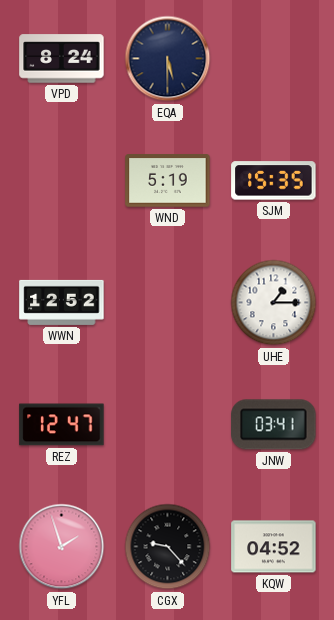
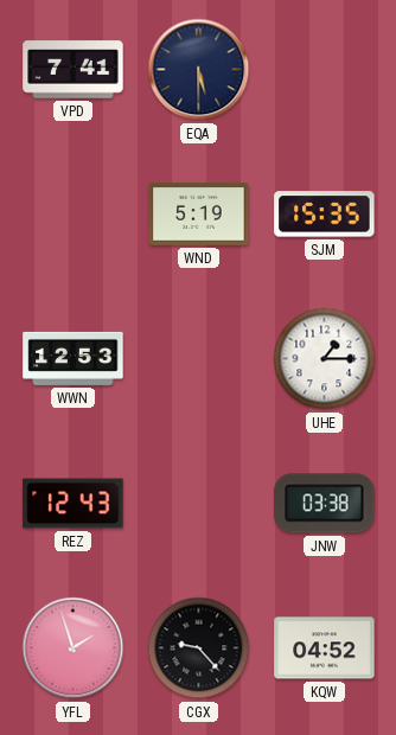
VPD: 8:24 -> 7:41
WWN: 12:52 -> 12:53
REZ: 12:47 -> 12:43
JNW: 03:41 -> 03:38
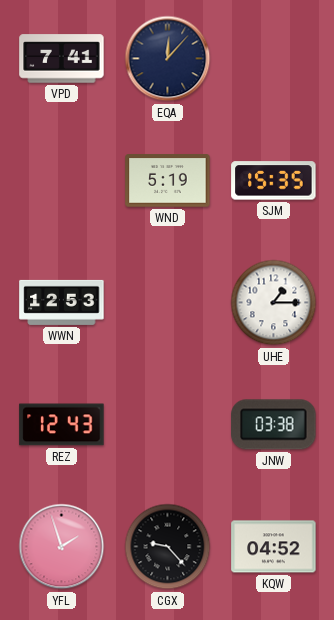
EQA: 5:30 -> 12:07
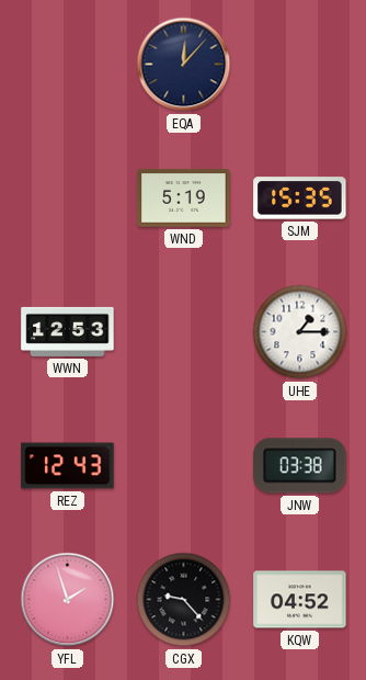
VPD: 7:41 -> none
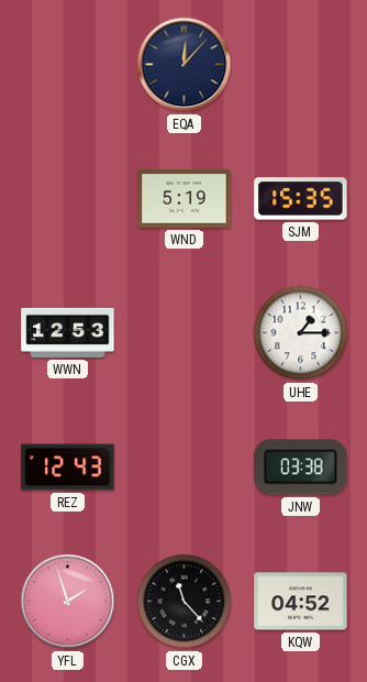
CGX: 9:23 -> 11:23
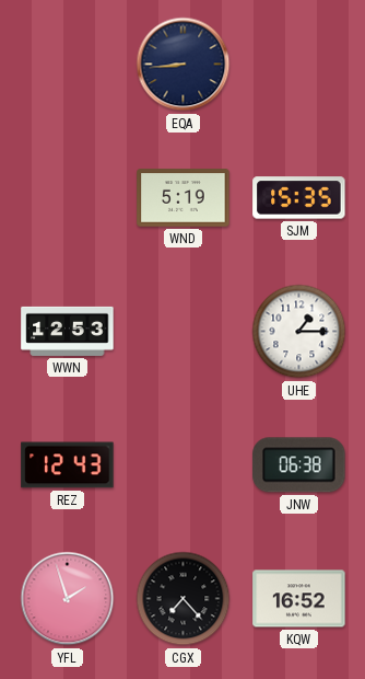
EQA: 12:07 -> 8:44
JNW: 03:38 -> 06:38
CGX: 11:23 -> 7:23
KQW: 04:52 -> 16:52
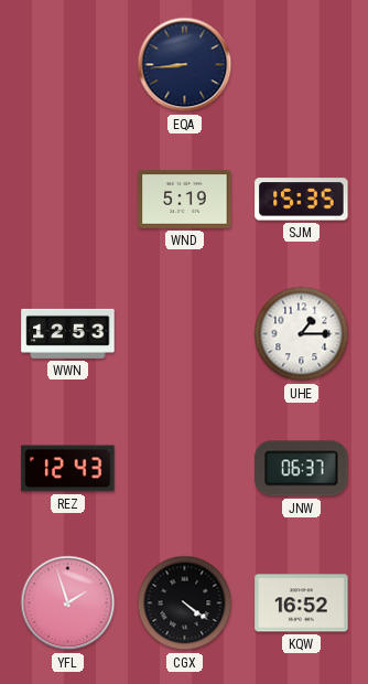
JNW: 06:38 -> 06:37
CGX: 7:23 -> 4:21
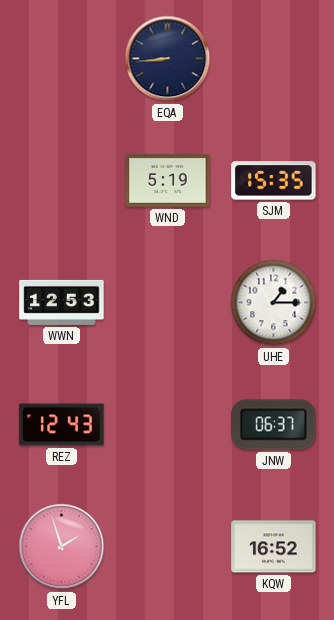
CGX: 4:21 -> none
